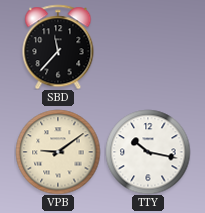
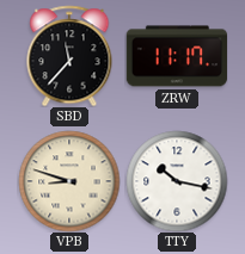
ZRW: none -> 11:17
VPB: 9:09 -> 8:48
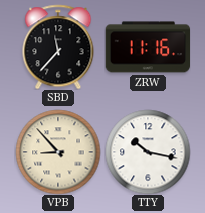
ZRW: 11:17 -> 11:16
VPB: 8:48 -> 8:53
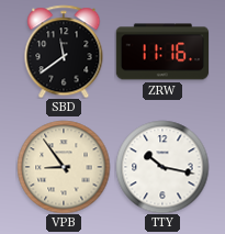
SBD: 11:37 -> 11:39
VPB: 8:53 -> 8:54
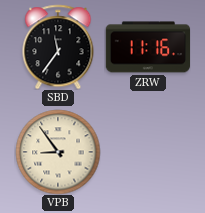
SBD: 11:39 -> 11:36
TTY: 10:17 -> none
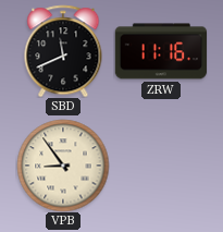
SBD: 11:36 -> 11:41
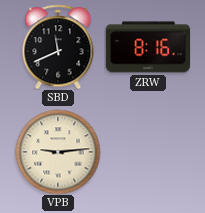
ZRW: 11:16 -> 8:16
VPB: 8:54 -> 9:14
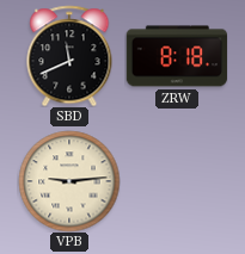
ZRW: 8:16 -> 8:18
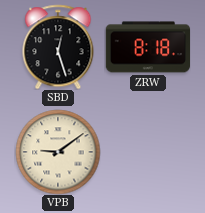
SBD: 11:41 -> 12:27
VPB: 9:14 -> 9:09
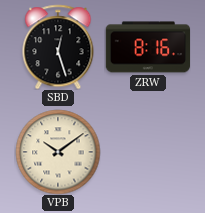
ZRW: 8:18 -> 8:16
VPB: 9:09 -> 10:09
